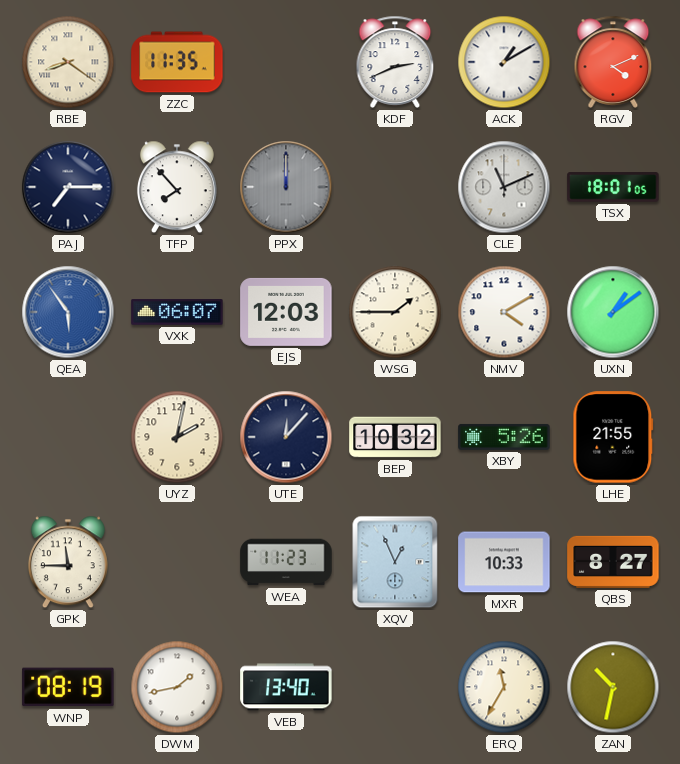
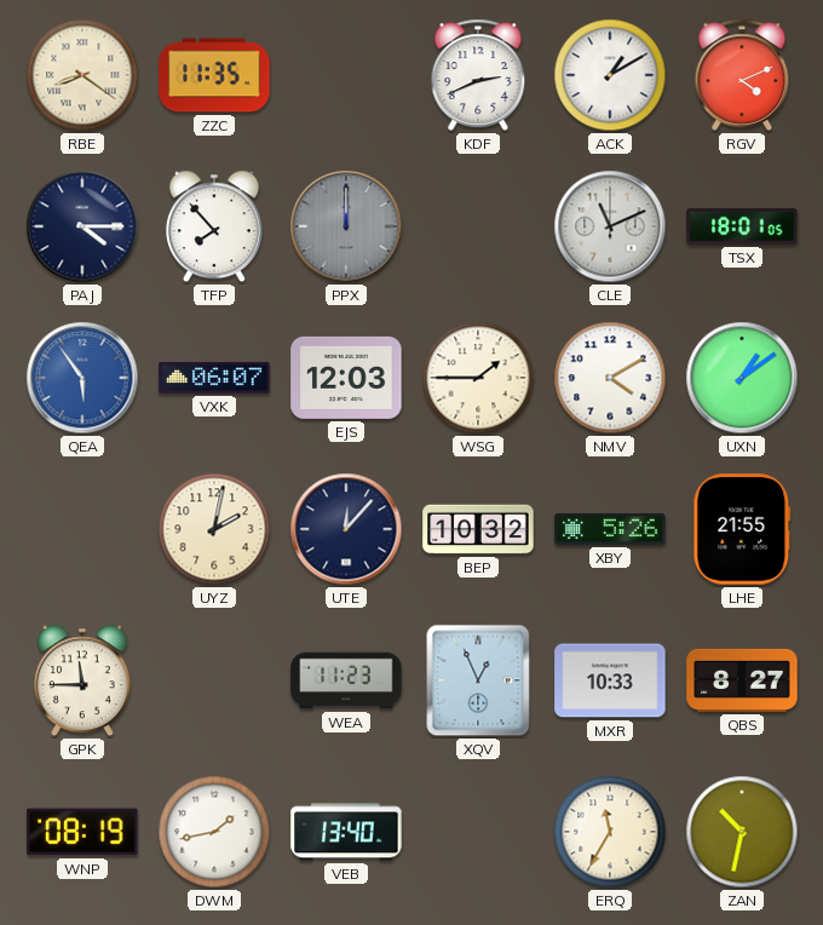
PAJ: 7:15 -> 4:15
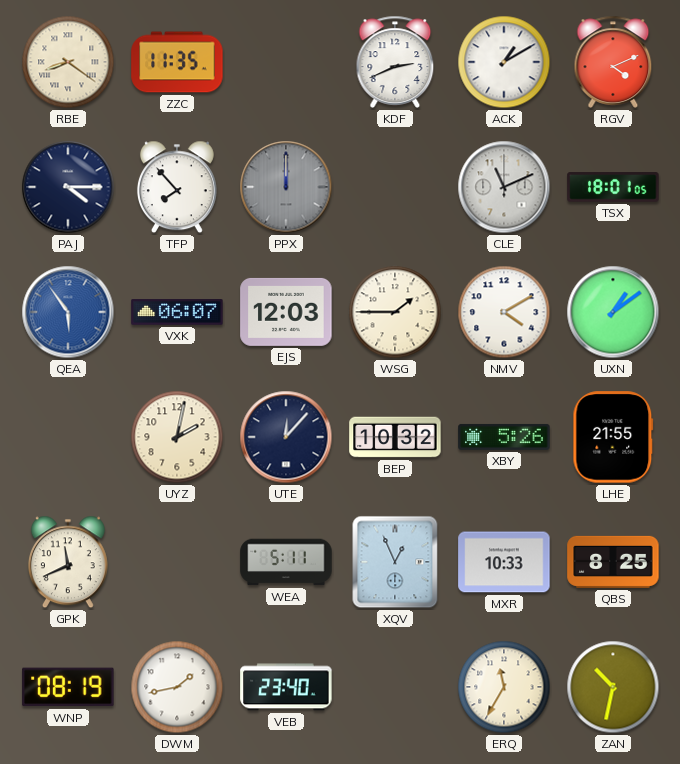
GPK: 11:45 -> 11:41
WEA: 11:23 -> 5:11
QBS: 8:27 -> 8:25
VEB: 13:40 -> 23:40
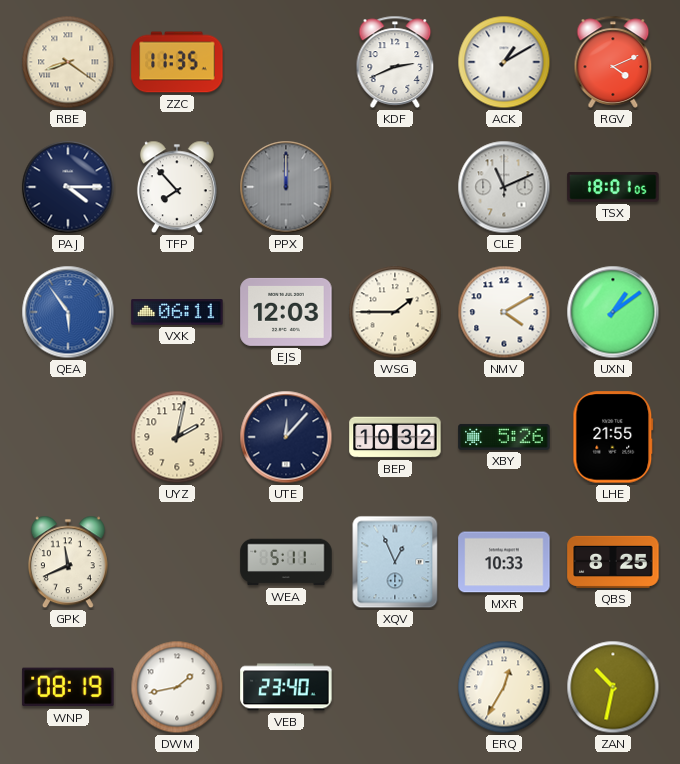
VXK: 06:07 -> 06:11
ERQ: 11:35 -> 12:35
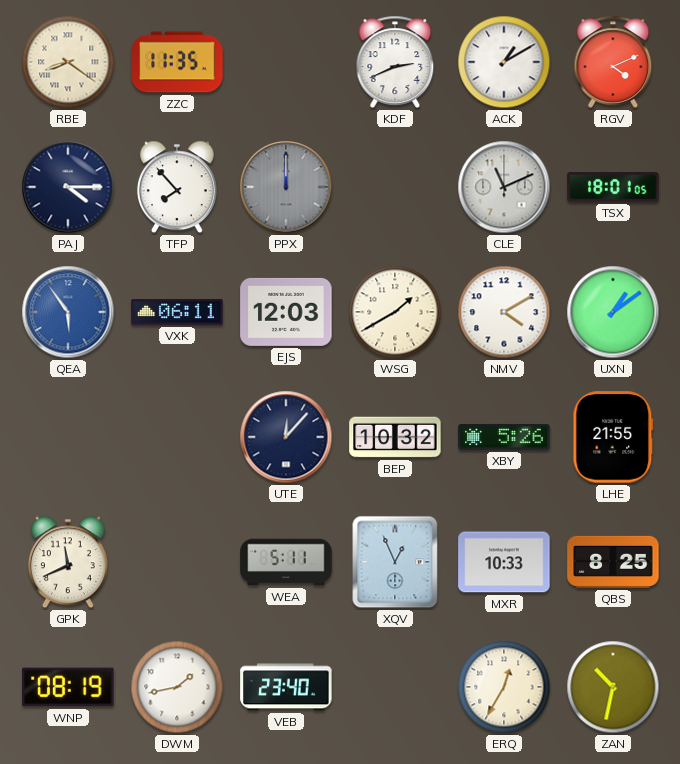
WSG: 1:45 -> 1:40
UYZ: 2:02 -> none
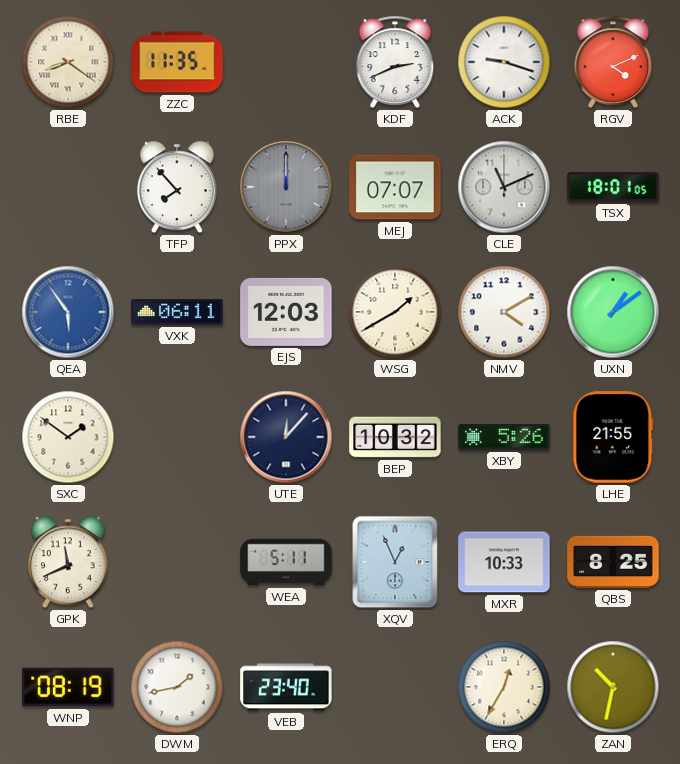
ACK: 1:10 -> 9:18
PAJ: 4:15 -> none
MEJ: none -> 07:07
SXC: none -> 1:51
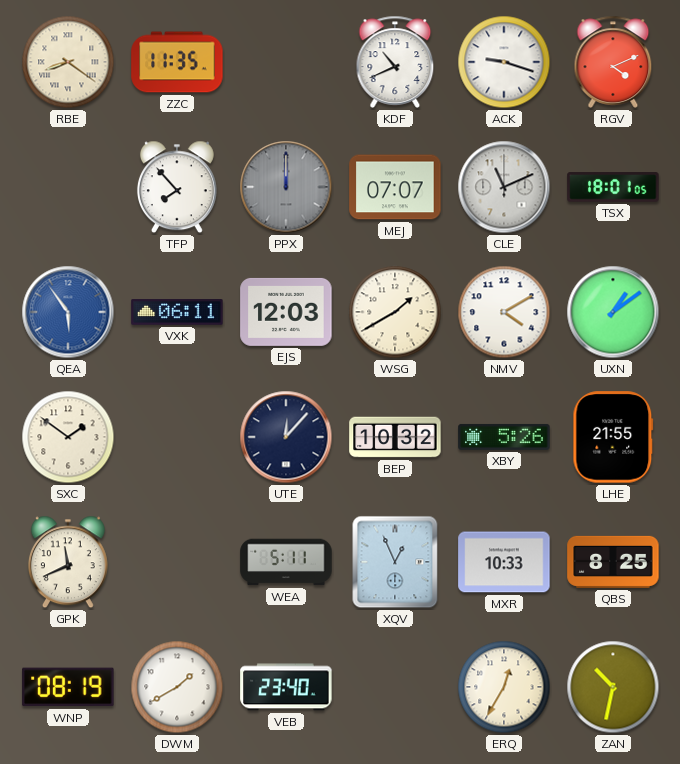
KDF: 2:41 -> 10:41
DWM: 1:43 -> 1:40
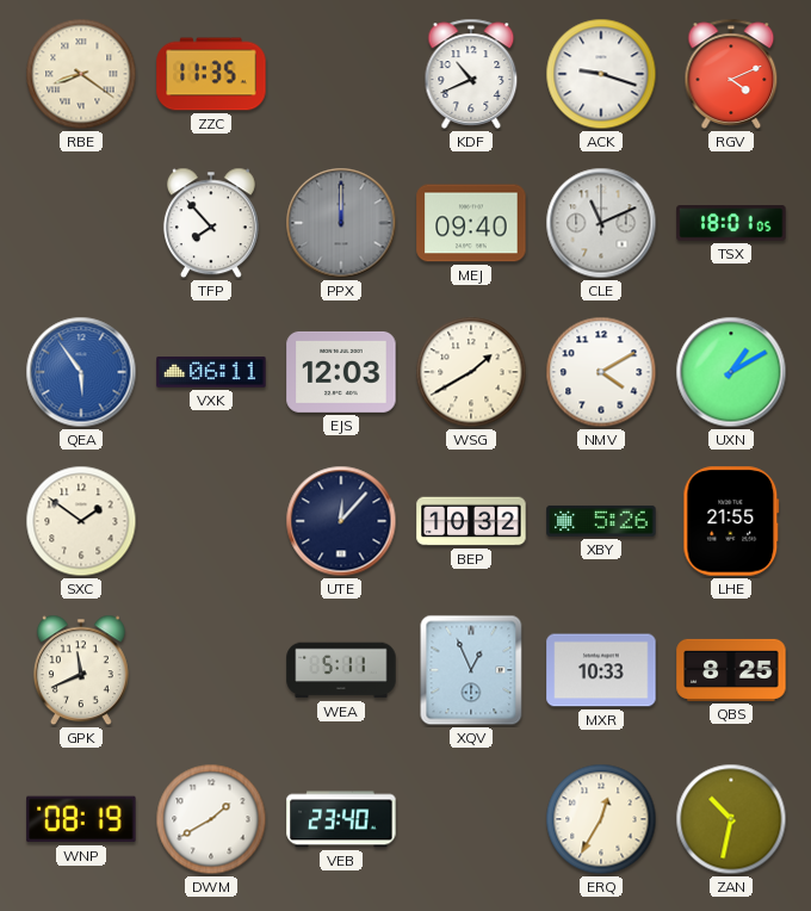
MEJ: 07:07 -> 09:40
UXN: 1:09 -> 1:10
